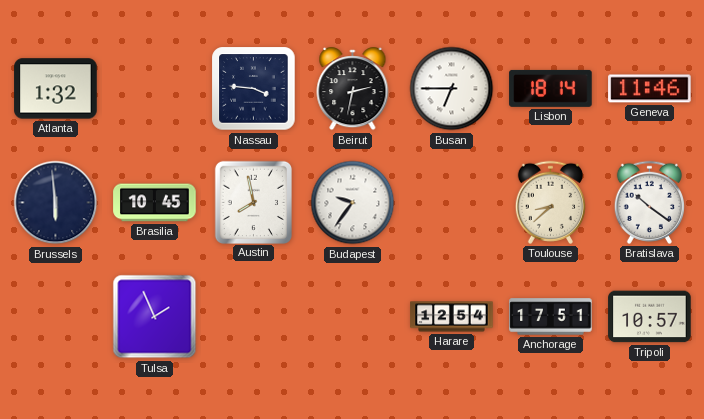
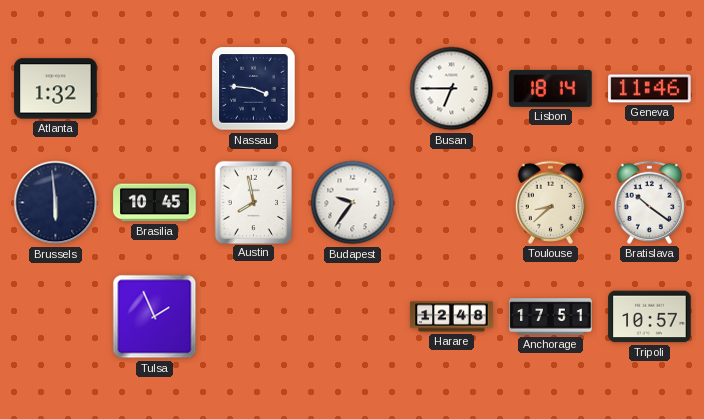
Beirut: 2:32 -> none
Harare: 12:54 -> 12:48
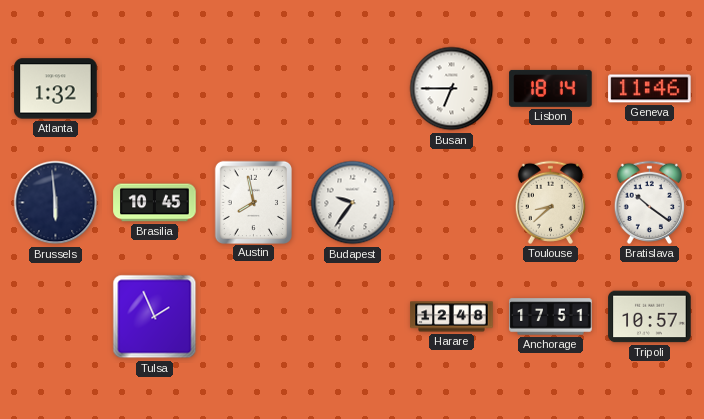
Nassau: 3:46 -> none
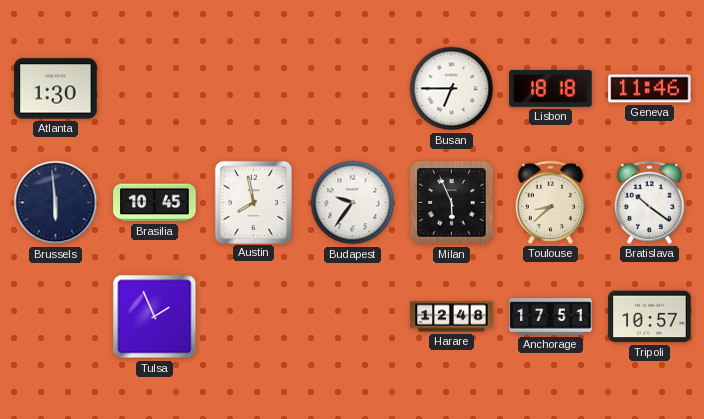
Atlanta: 1:32 -> 1:30
Lisbon: 18:14 -> 18:18
Milan: none -> 5:56
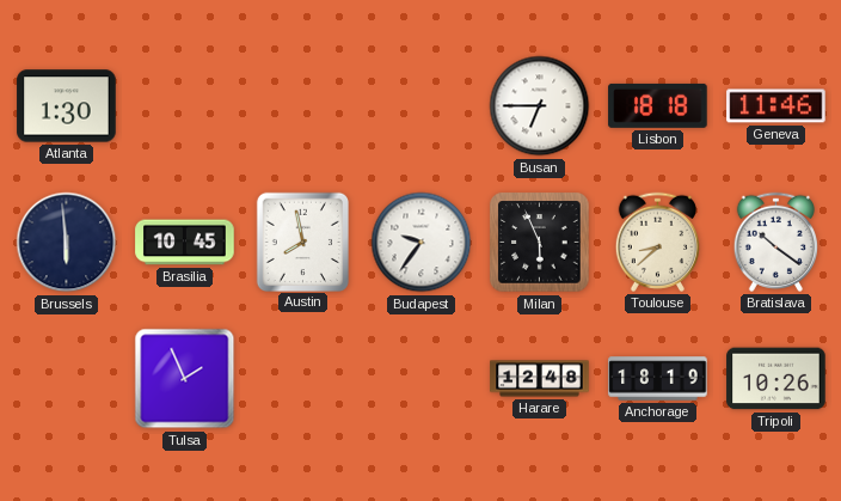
Anchorage: 17:51 -> 18:19
Tripoli: 10:57 -> 10:26
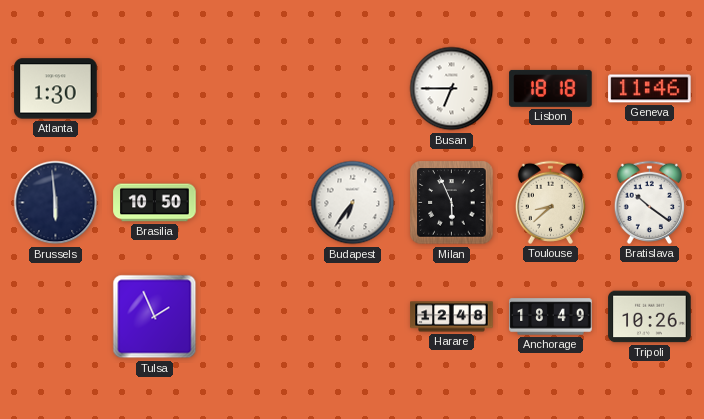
Brasilia: 10:45 -> 10:50
Austin: 7:58 -> none
Budapest: 9:36 -> 6:36
Anchorage: 18:19 -> 18:49
